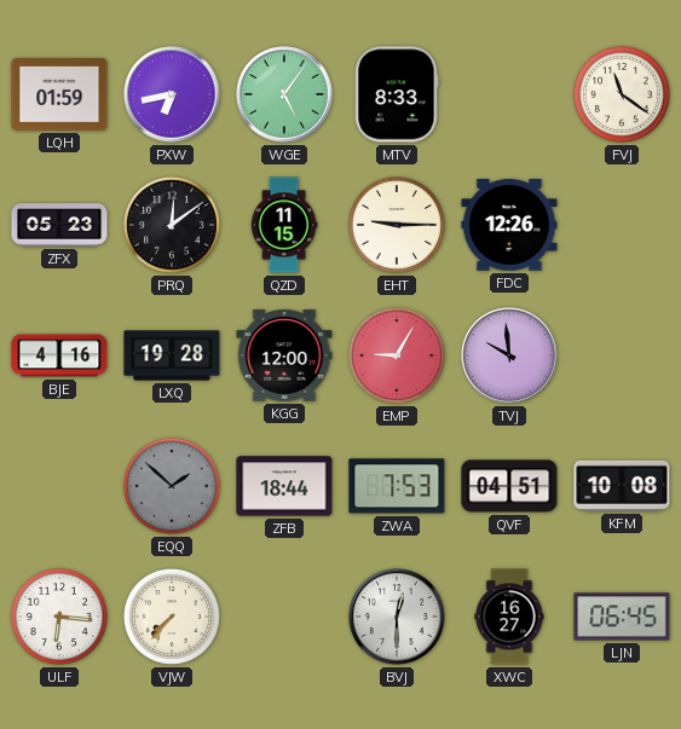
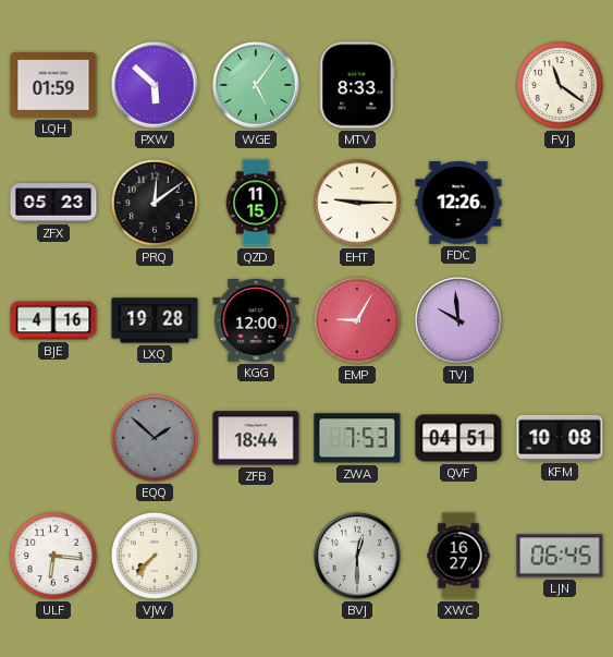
PXW: 6:43 -> 5:52
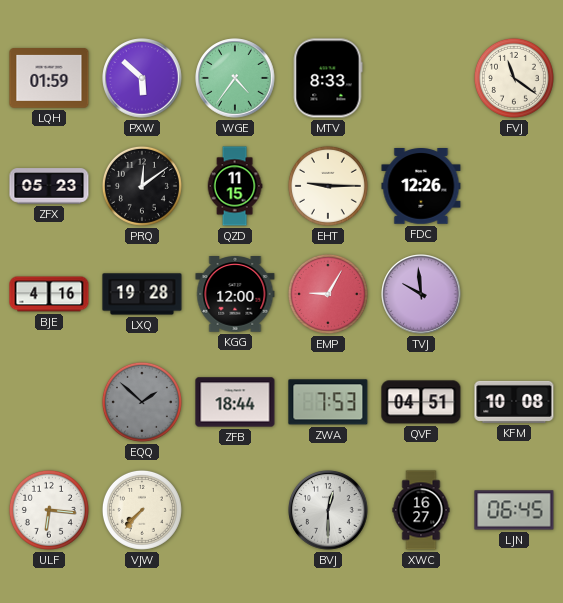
WGE: 5:06 -> 4:36
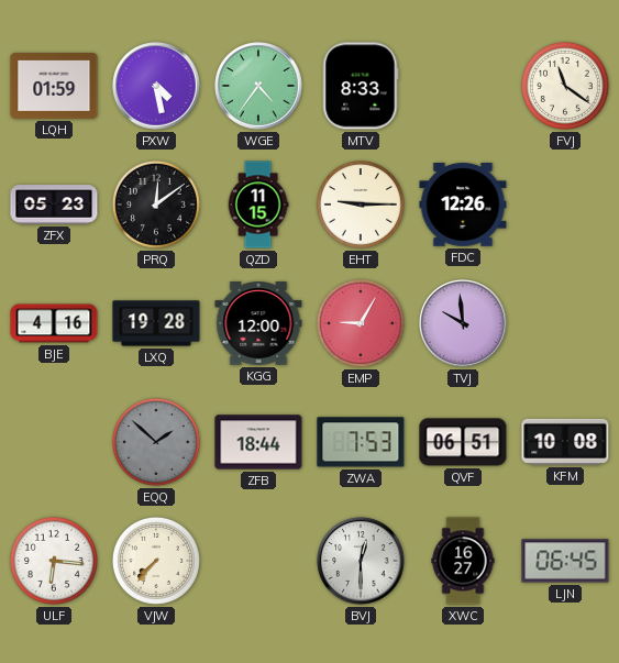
PXW: 5:52 -> 4:28
QVF: 04:51 -> 06:51
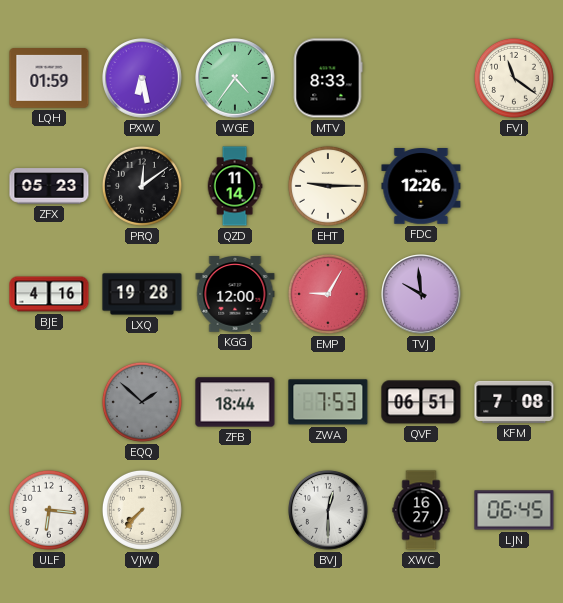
PXW: 4:28 -> 6:28
QZD: 11:15 -> 11:14
KFM: 10:08 -> 7:08
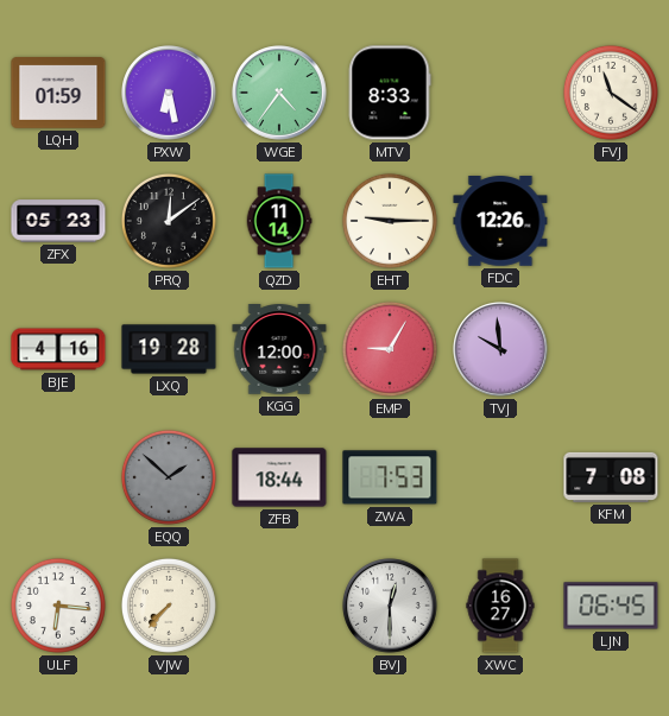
QVF: 06:51 -> none
